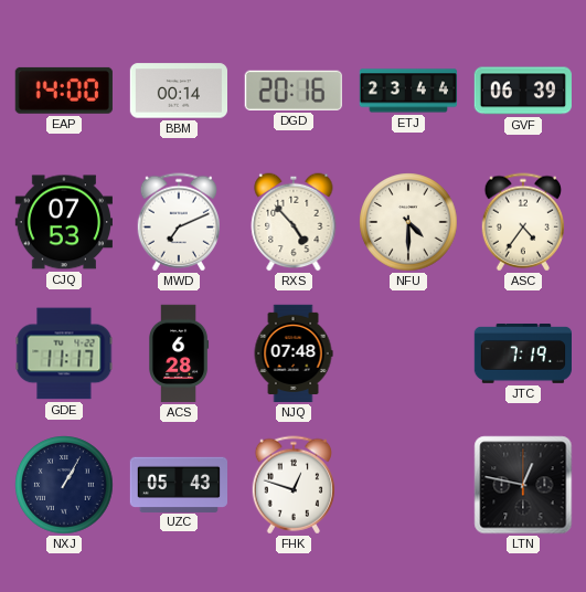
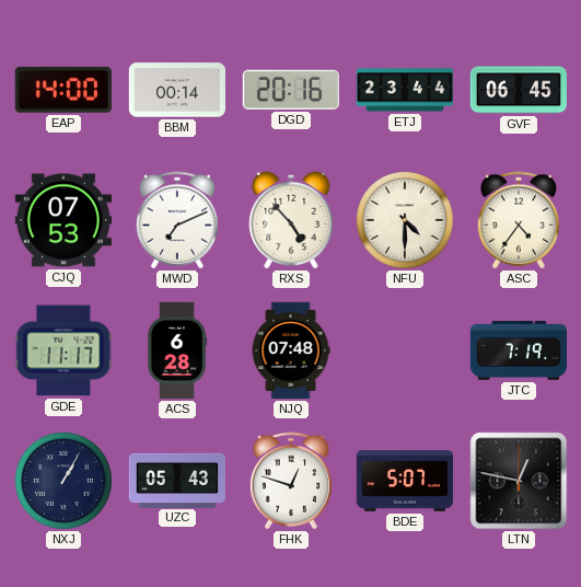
GVF: 06:39 -> 06:45
BDE: none -> 5:07
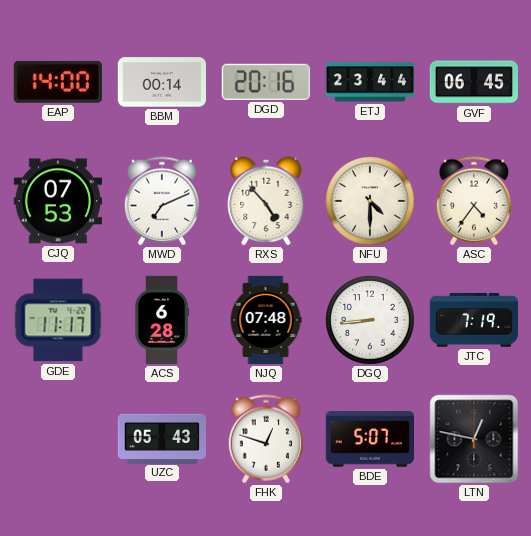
DGQ: none -> 8:44
NXJ: 1:05 -> none
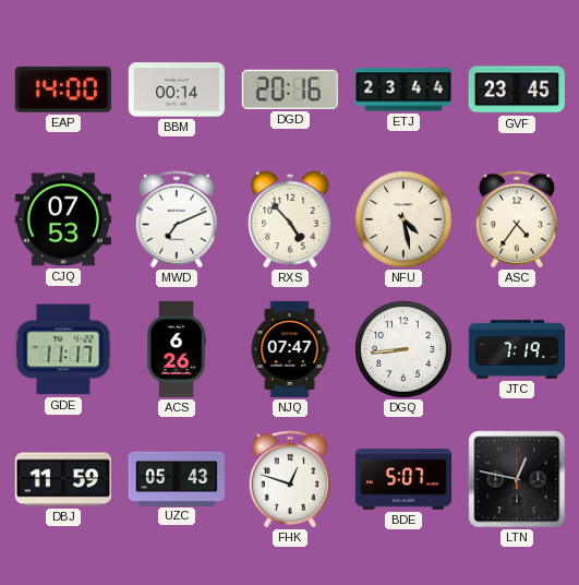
GVF: 06:45 -> 23:45
NFU: 4:30 -> 4:28
ACS: 6:28 -> 6:26
NJQ: 07:48 -> 07:47
DBJ: none -> 11:59
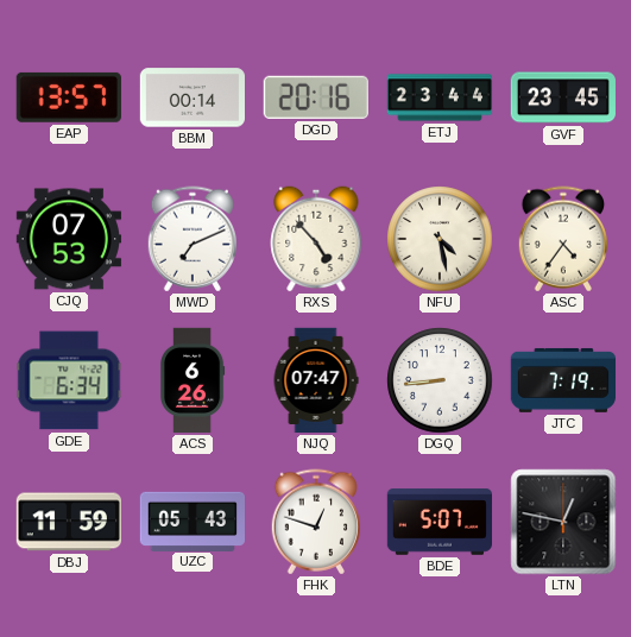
EAP: 14:00 -> 13:57
GDE: 11:17 -> 6:34
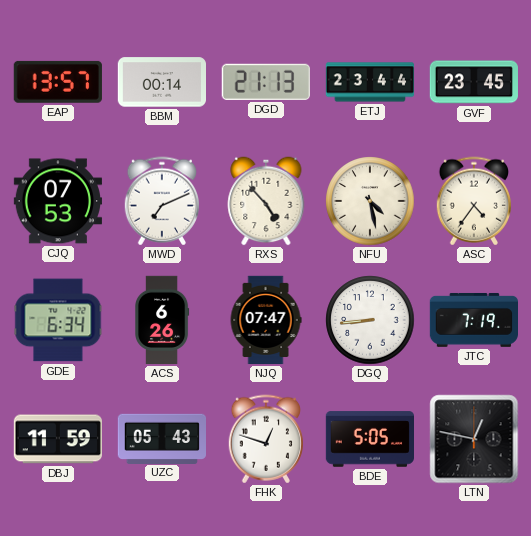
DGD: 20:16 -> 21:13
BDE: 5:07 -> 5:05
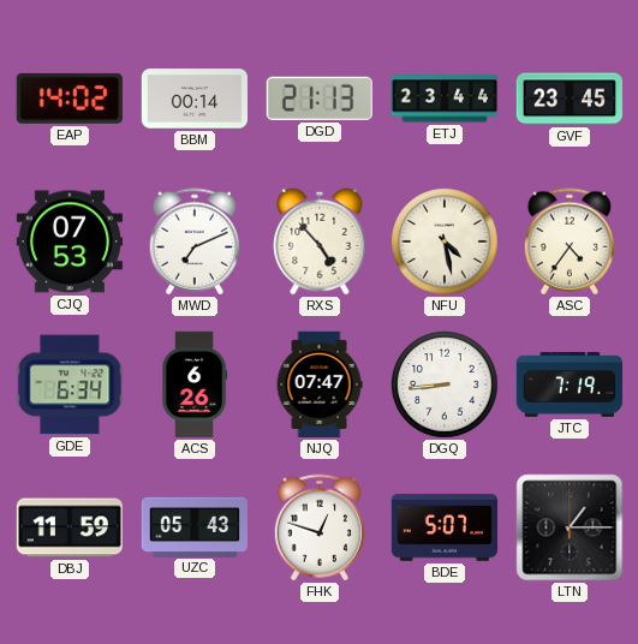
EAP: 13:57 -> 14:02
BDE: 5:05 -> 5:07
LTN: 12:47 -> 1:15
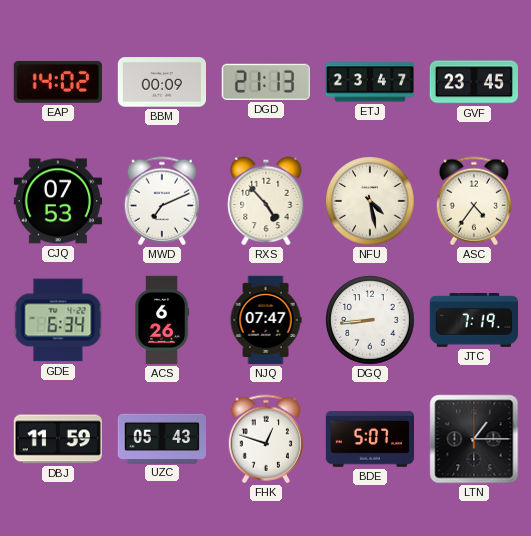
BBM: 00:14 -> 00:09
ETJ: 23:44 -> 23:47
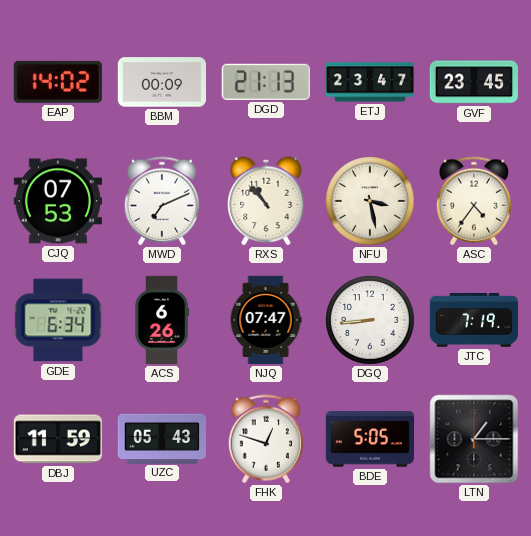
RXS: 4:53 -> 10:53
NFU: 4:28 -> 3:28
BDE: 5:07 -> 5:05
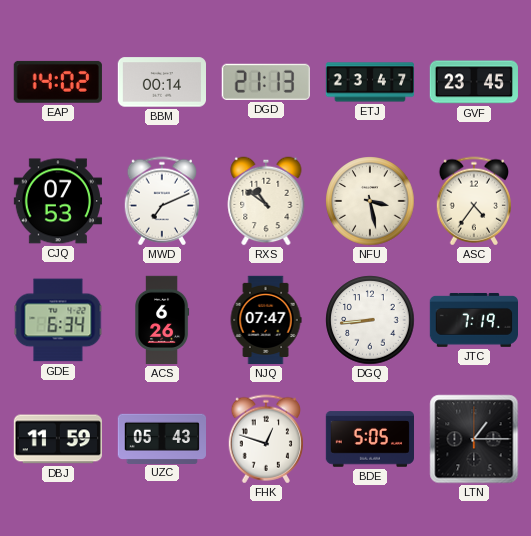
BBM: 00:09 -> 00:14
RXS: 10:53 -> 10:51
